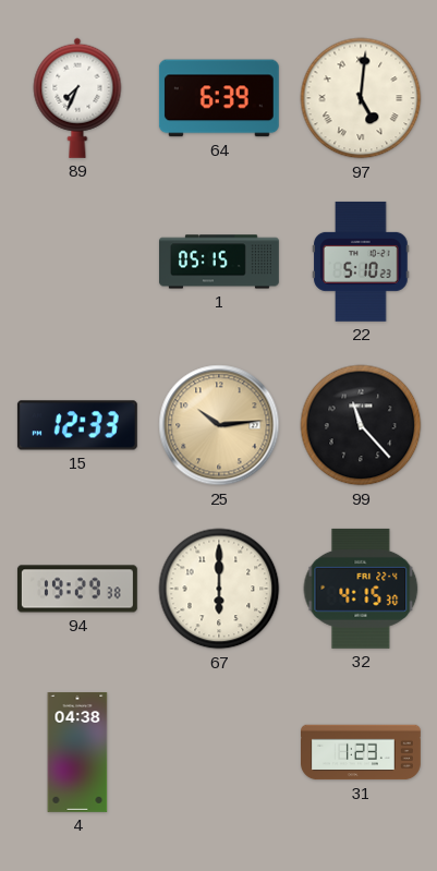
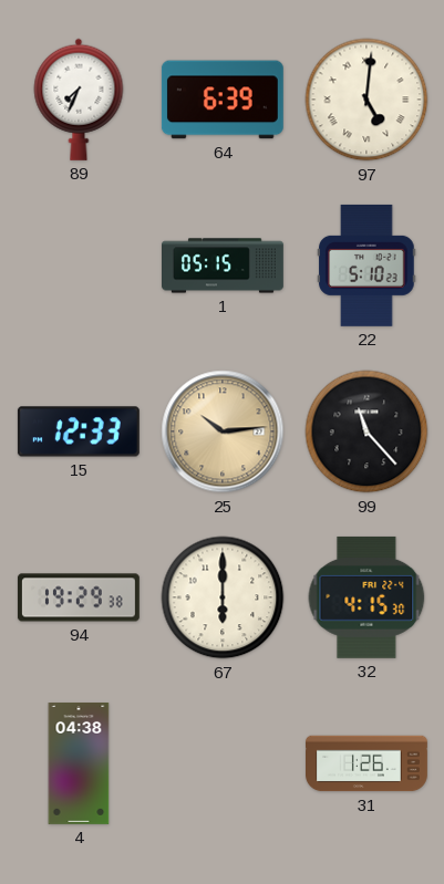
31: 1:23 -> 1:26
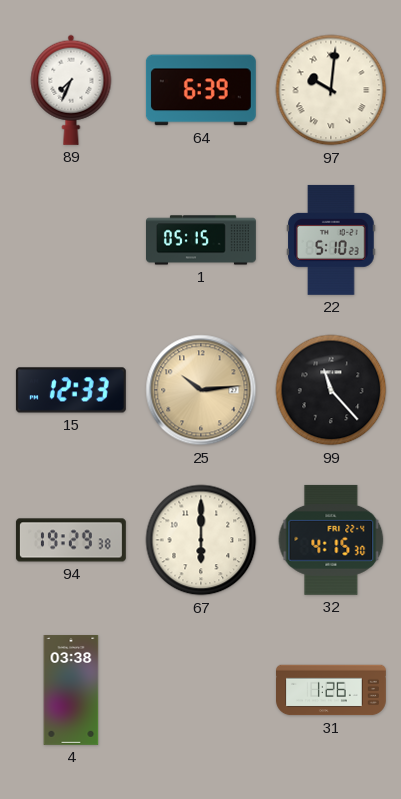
97: 5:01 -> 10:01
4: 04:38 -> 03:38
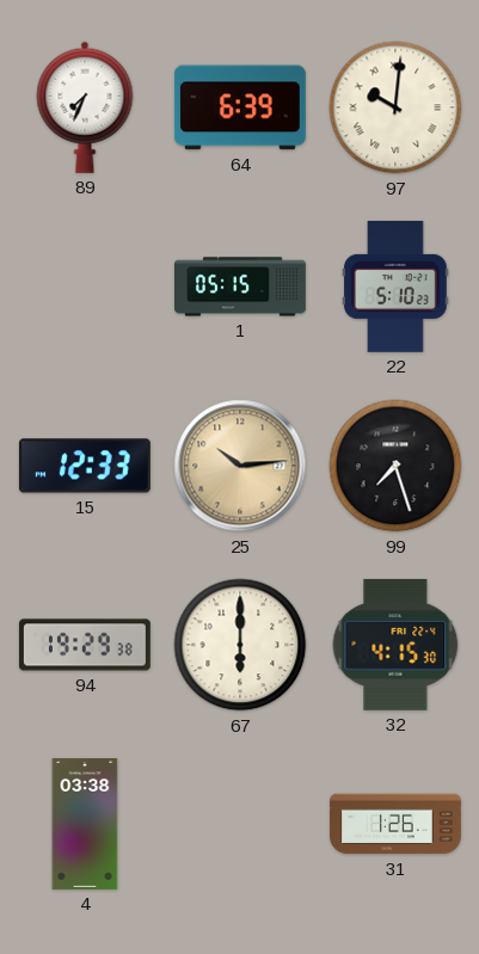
99: 11:23 -> 7:27
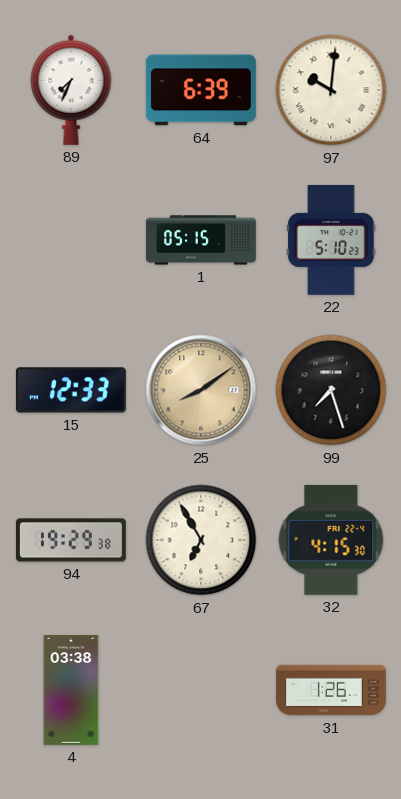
25: 10:14 -> 8:09
67: 6:00 -> 6:55
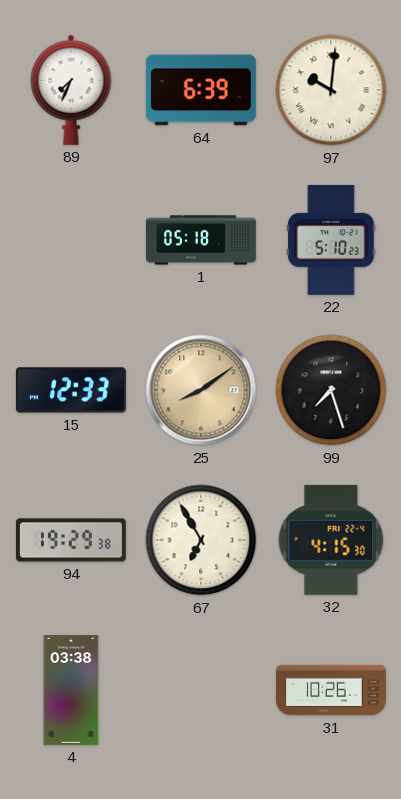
1: 05:15 -> 05:18
31: 1:26 -> 10:26
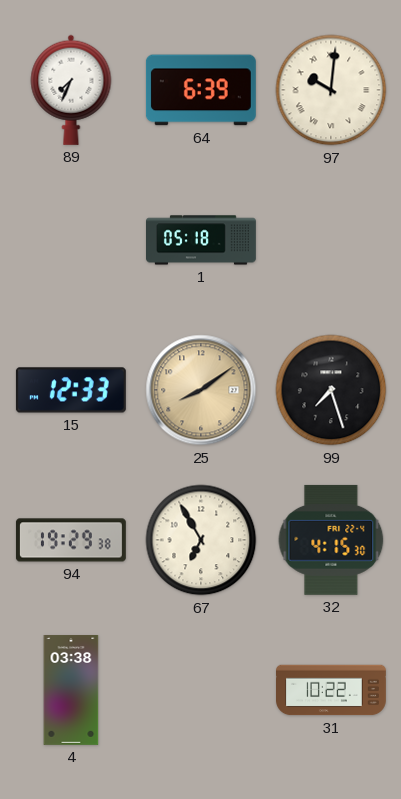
22: 5:10 -> none
31: 10:26 -> 10:22
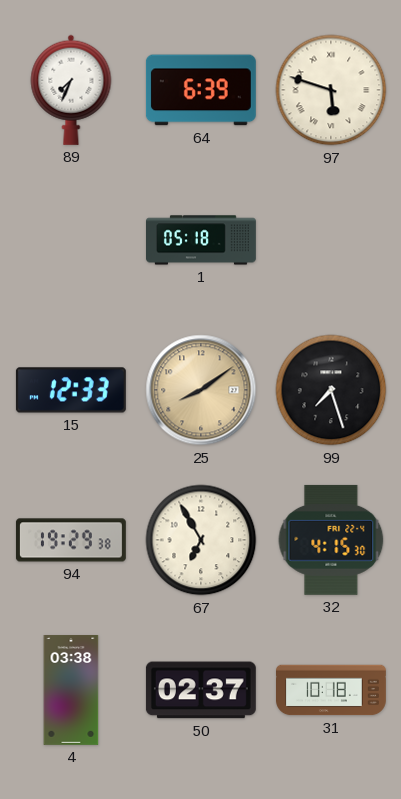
97: 10:01 -> 5:48
50: none -> 02:37
31: 10:22 -> 10:18
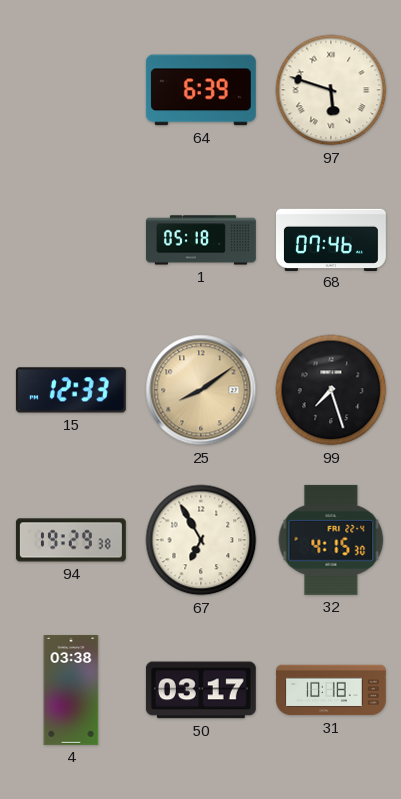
89: 7:34 -> none
68: none -> 07:46
50: 02:37 -> 03:17
